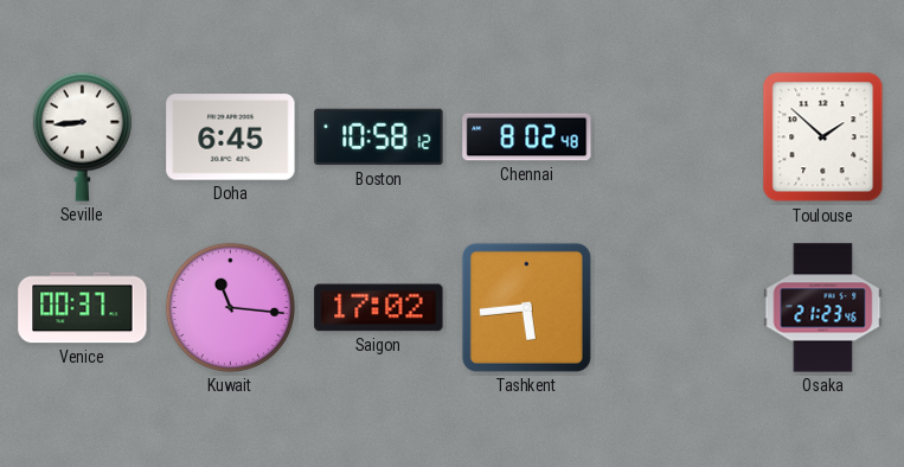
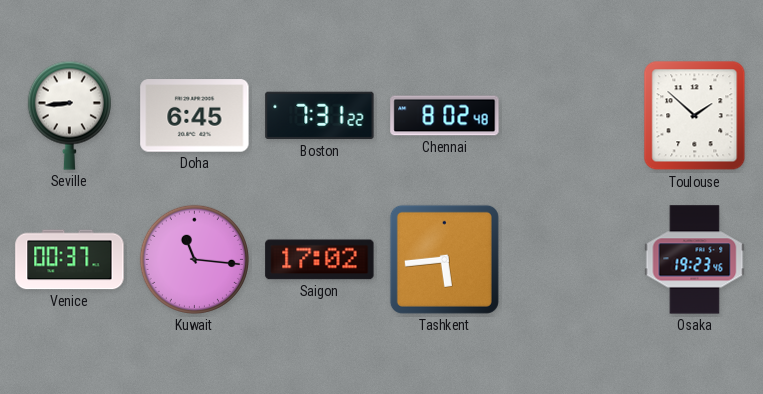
Boston: 10:58 -> 7:31
Osaka: 21:23 -> 19:23
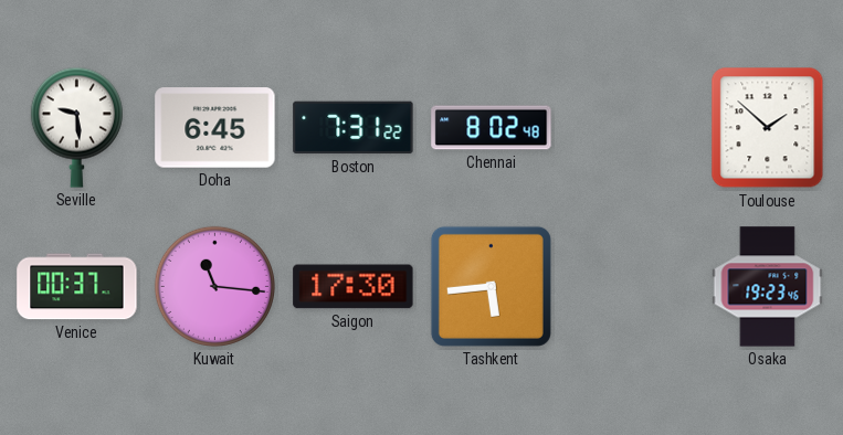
Seville: 8:44 -> 9:29
Saigon: 17:02 -> 17:30
